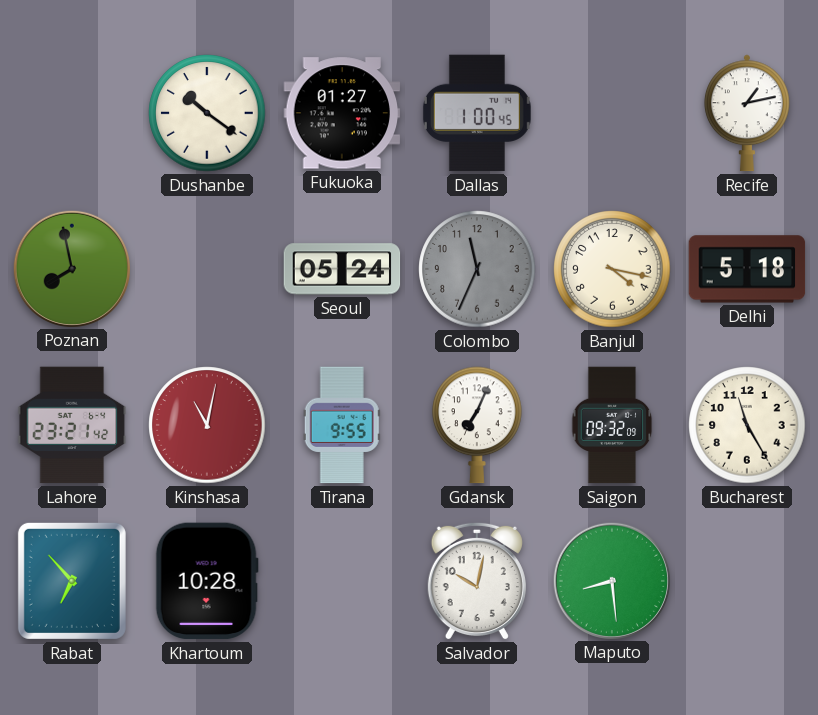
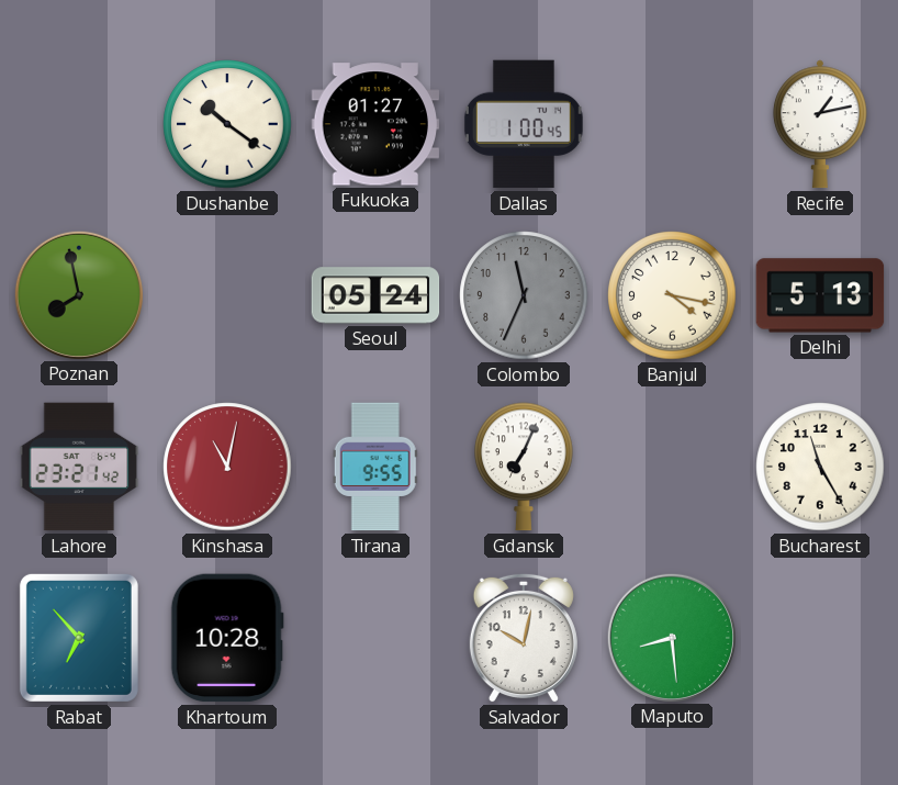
Delhi: 5:18 -> 5:13
Saigon: 09:32 -> none
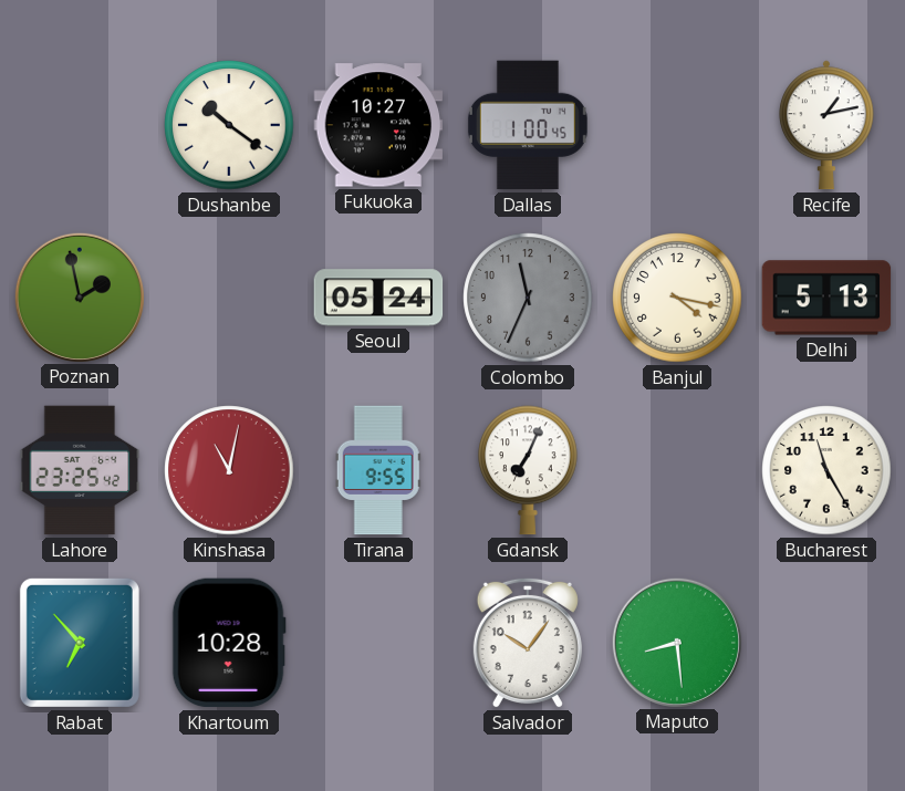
Fukuoka: 01:27 -> 10:27
Poznan: 7:58 -> 1:58
Lahore: 23:21 -> 23:25
Salvador: 10:02 -> 10:06
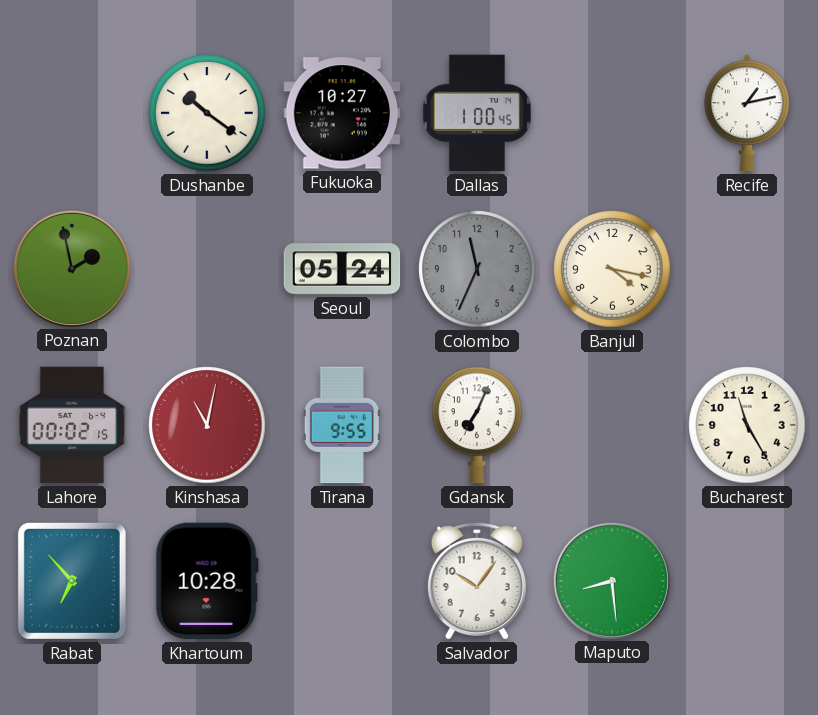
Delhi: 5:13 -> none
Lahore: 23:25 -> 00:02
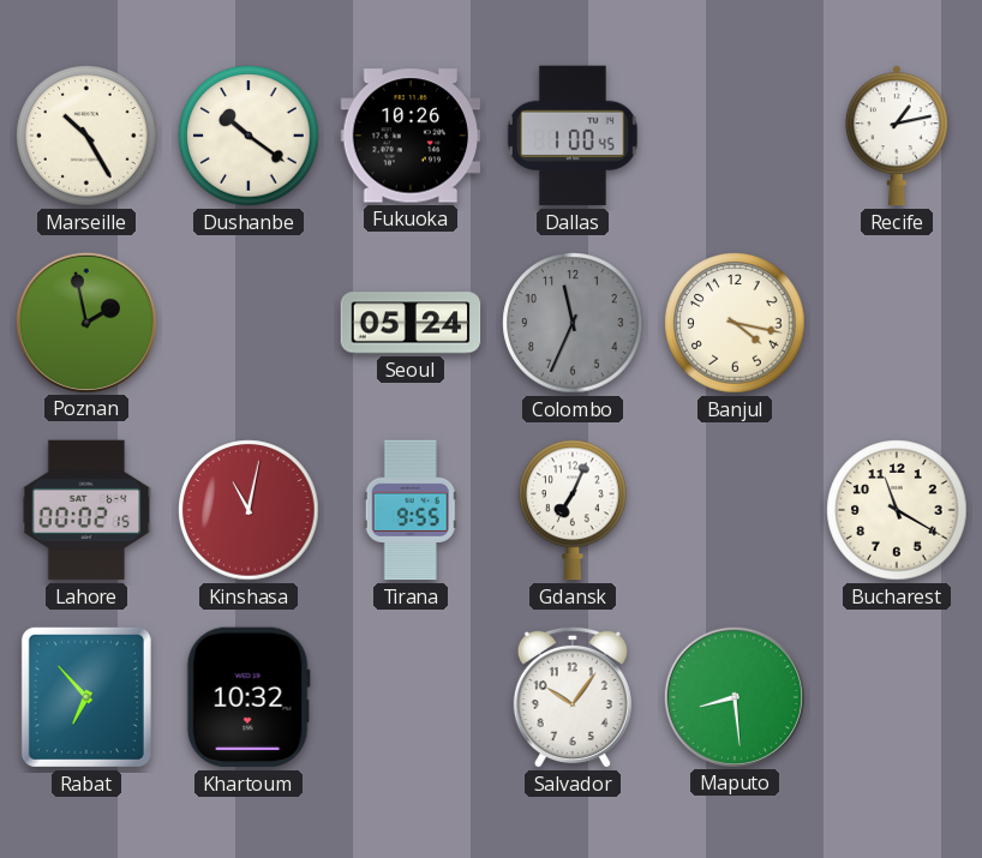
Marseille: none -> 10:25
Fukuoka: 10:27 -> 10:26
Bucharest: 11:25 -> 11:20
Khartoum: 10:28 -> 10:32
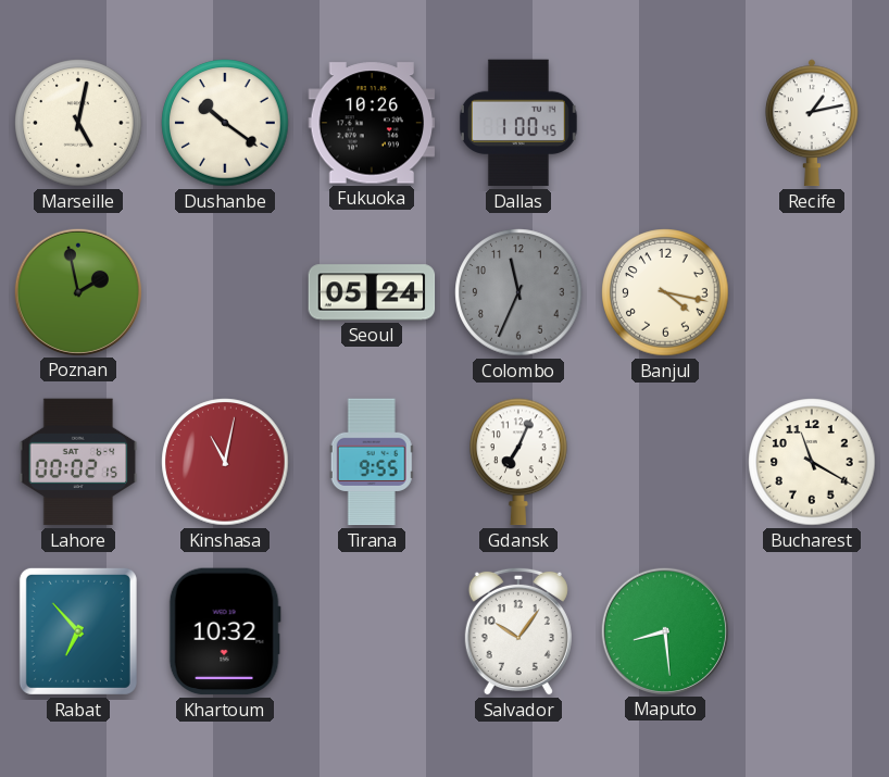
Marseille: 10:25 -> 5:02
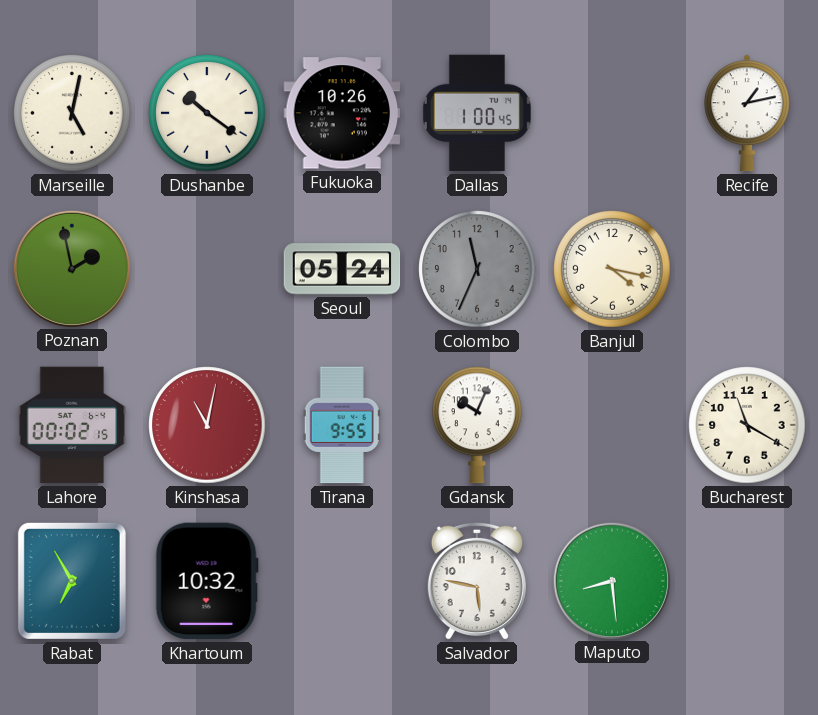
Gdansk: 7:04 -> 10:04
Rabat: 6:53 -> 6:55
Salvador: 10:06 -> 5:47
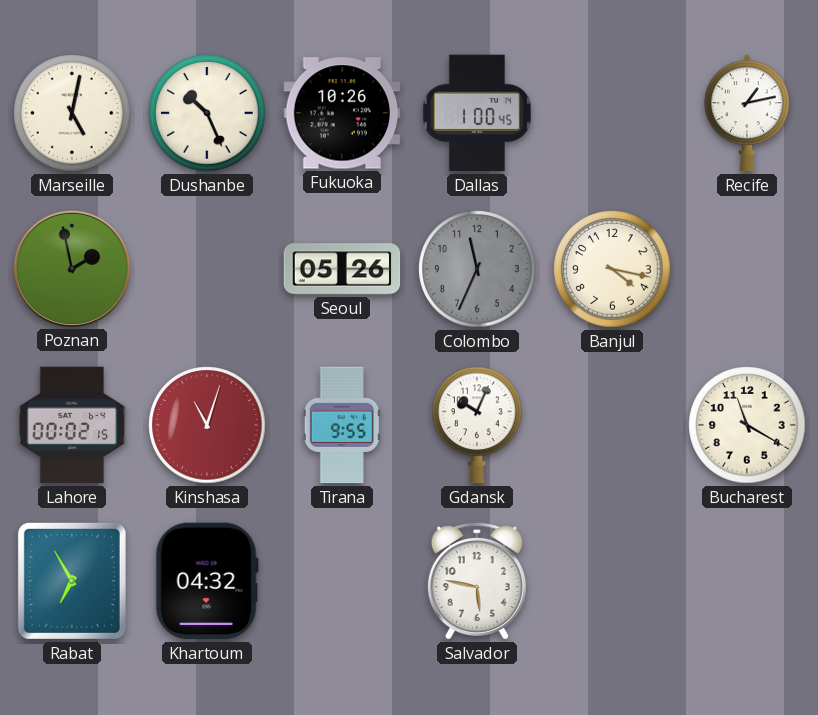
Dushanbe: 10:21 -> 10:26
Seoul: 05:24 -> 05:26
Kinshasa: 11:02 -> 11:03
Khartoum: 10:32 -> 04:32
Maputo: 8:29 -> none
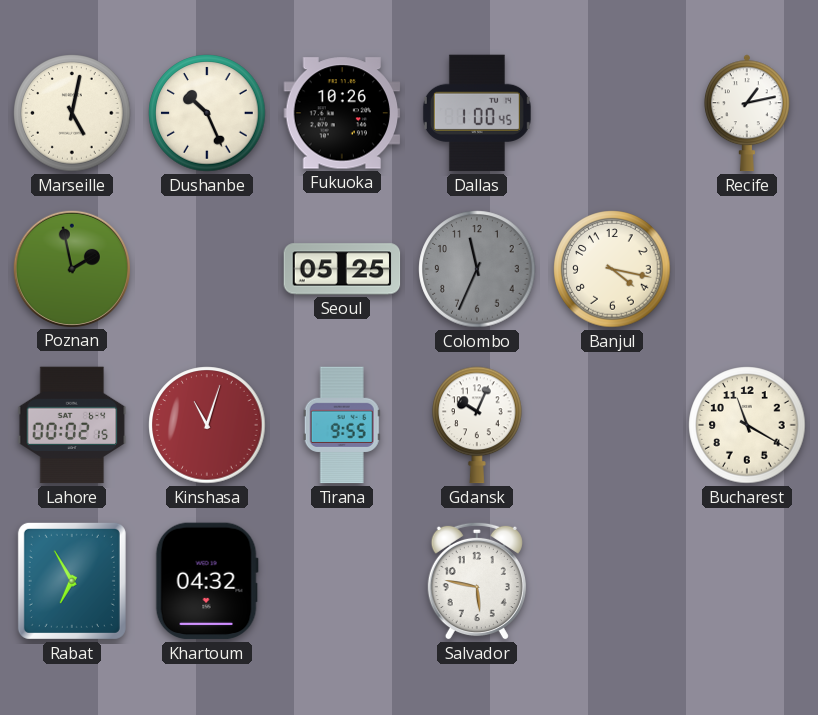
Seoul: 05:26 -> 05:25
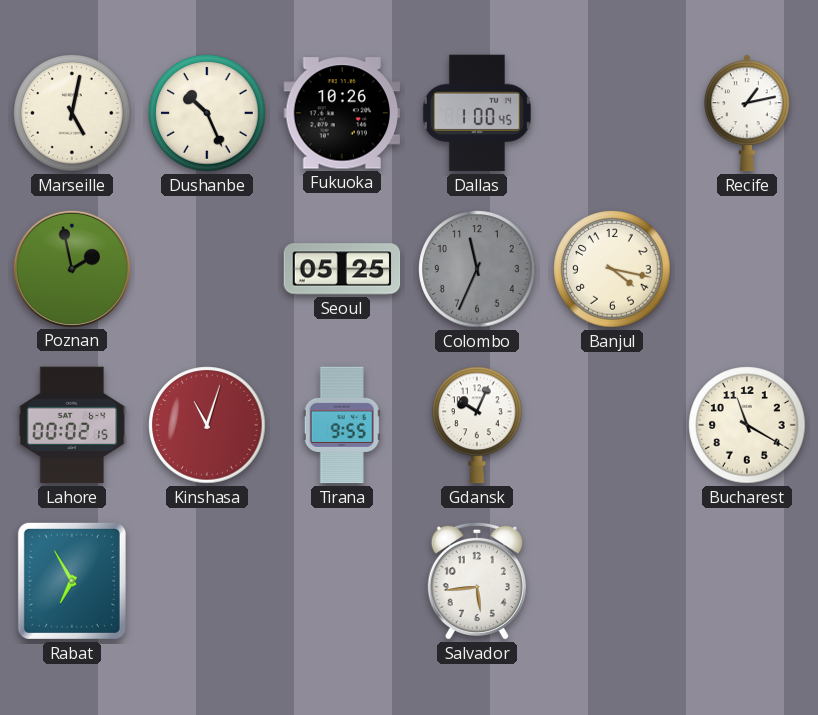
Khartoum: 04:32 -> none
Salvador: 5:47 -> 5:44
